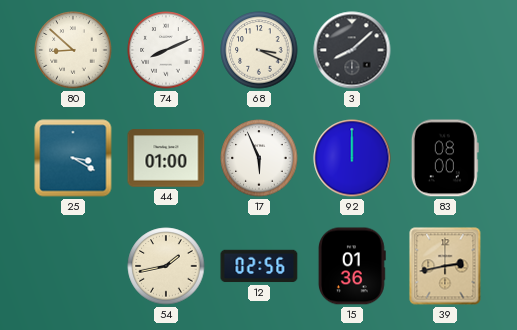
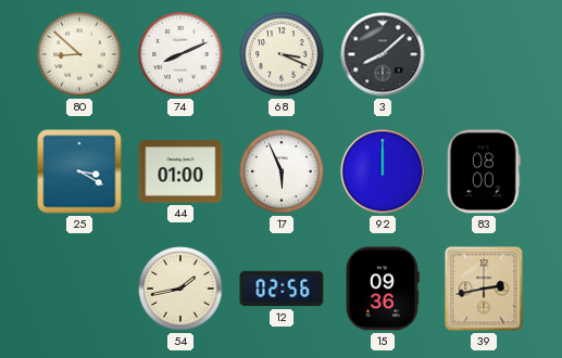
15: 01:36 -> 09:36
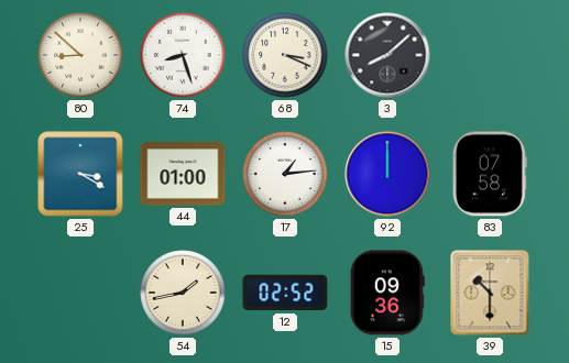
74: 8:11 -> 8:27
17: 5:56 -> 1:14
83: 08:00 -> 07:58
12: 02:56 -> 02:52
39: 2:43 -> 10:30
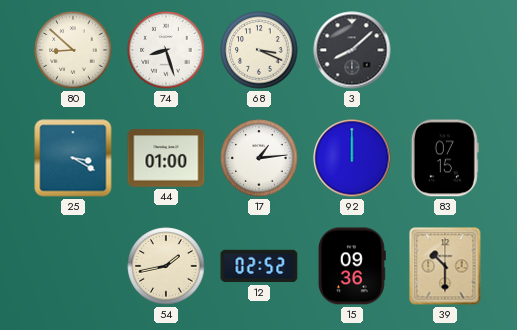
83: 07:58 -> 07:15
